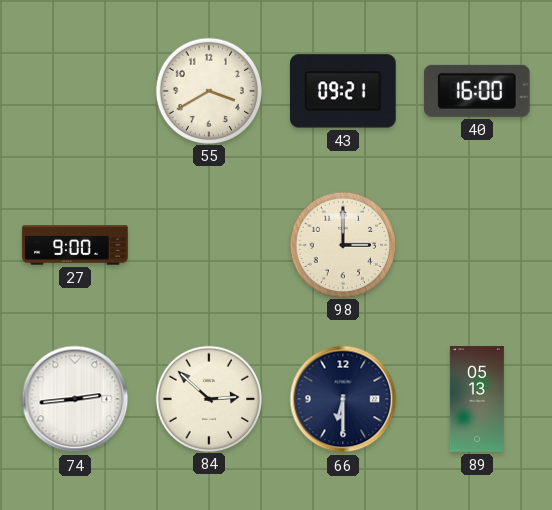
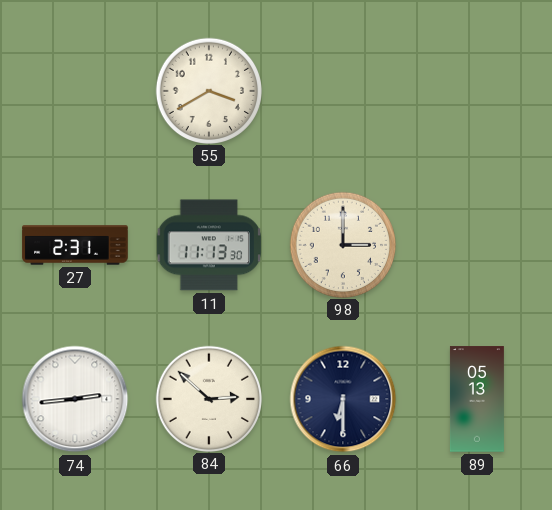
43: 09:21 -> none
40: 16:00 -> none
27: 9:00 -> 2:31
11: none -> 11:13
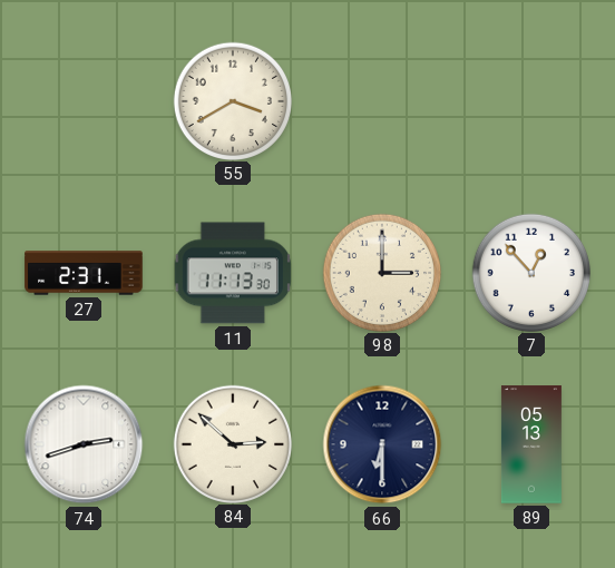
7: none -> 12:53
74: 2:44 -> 2:42
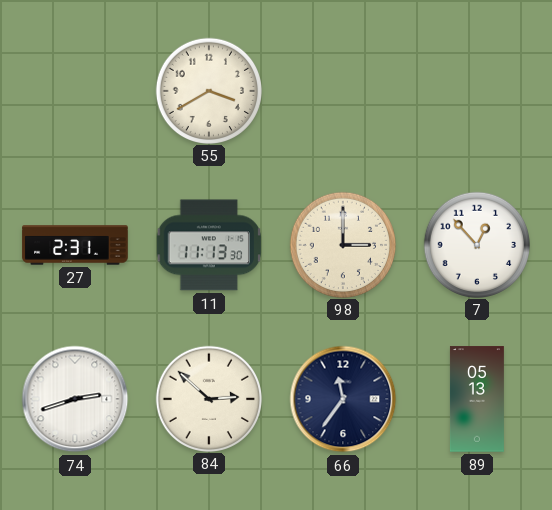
66: 6:30 -> 11:36
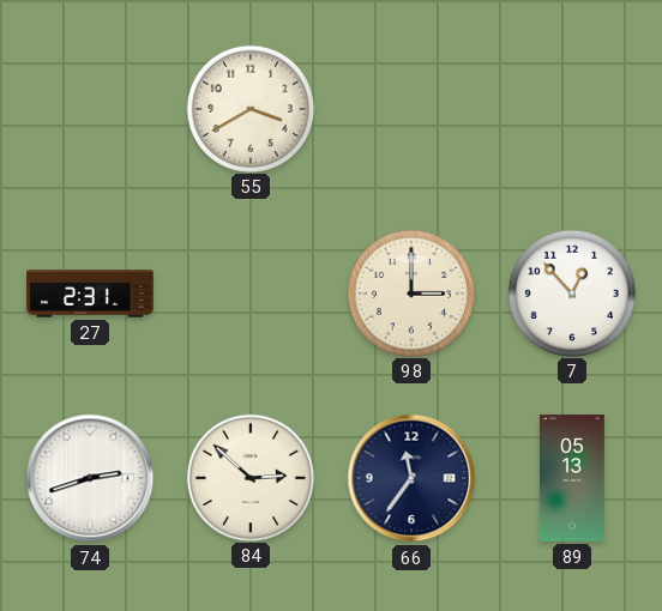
11: 11:13 -> none
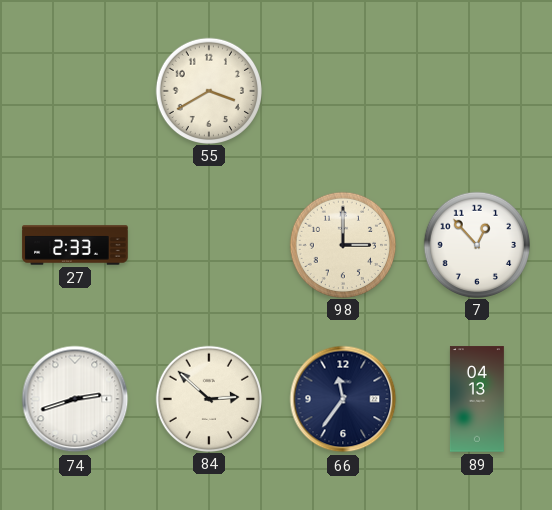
27: 2:31 -> 2:33
89: 05:13 -> 04:13
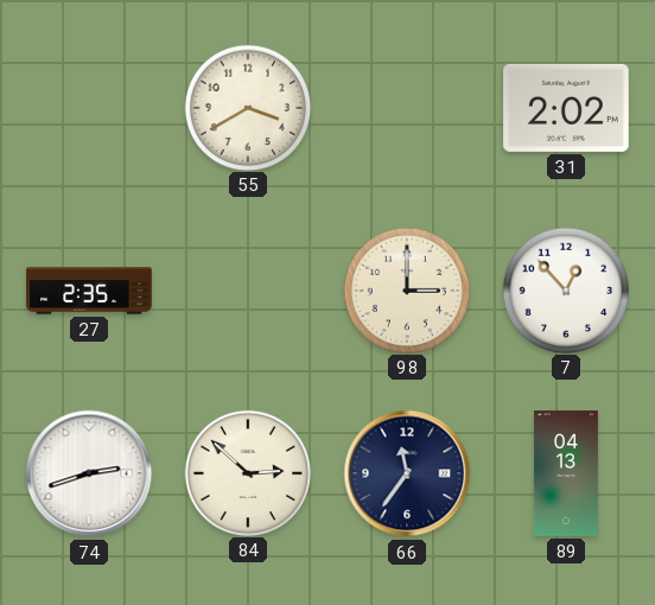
31: none -> 2:02
27: 2:33 -> 2:35
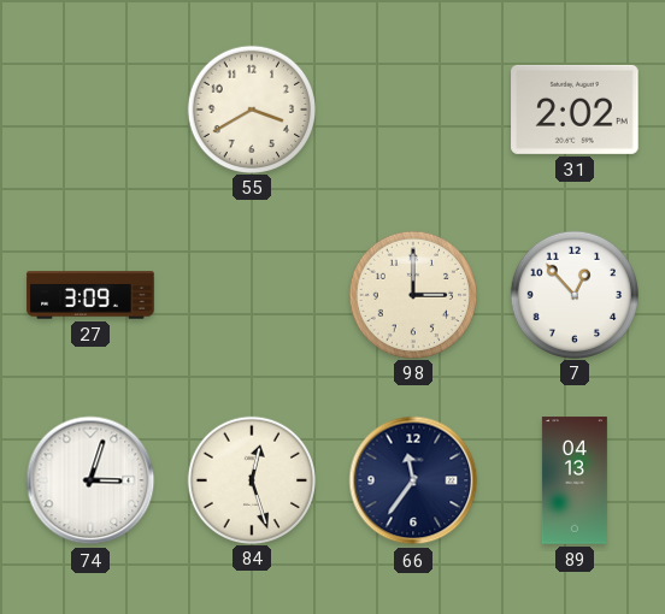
27: 2:35 -> 3:09
74: 2:42 -> 3:03
84: 2:52 -> 12:27
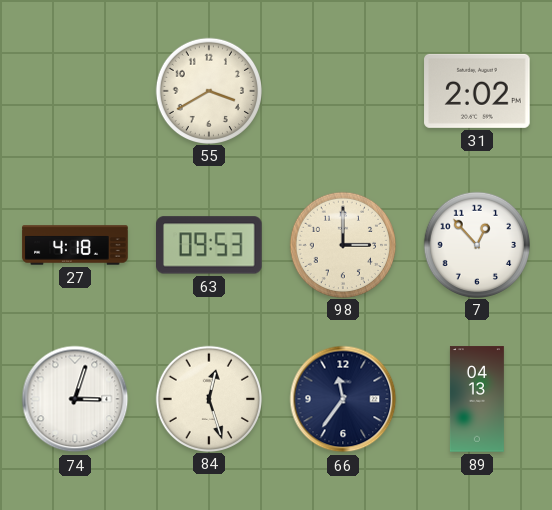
27: 3:09 -> 4:18
63: none -> 09:53
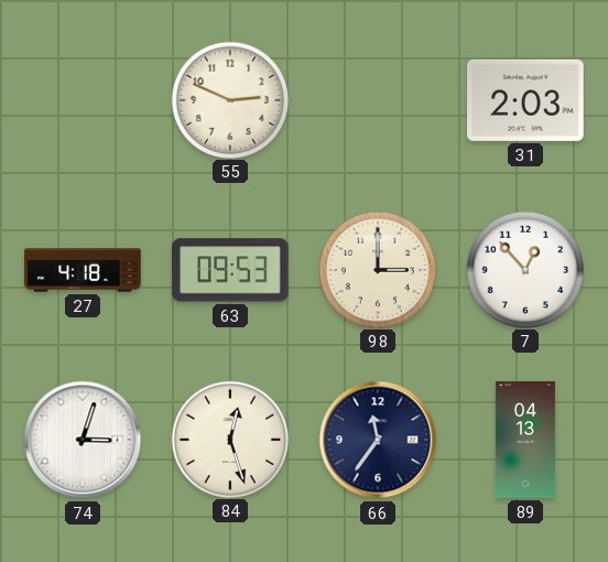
55: 3:40 -> 2:49
31: 2:02 -> 2:03
